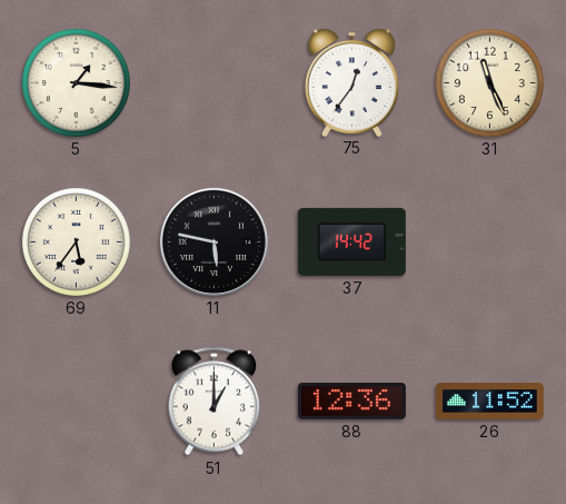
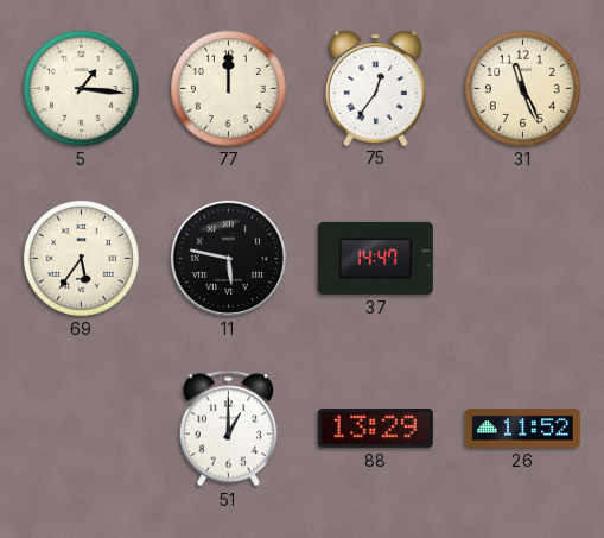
77: none -> 12:00
37: 14:42 -> 14:47
88: 12:36 -> 13:29
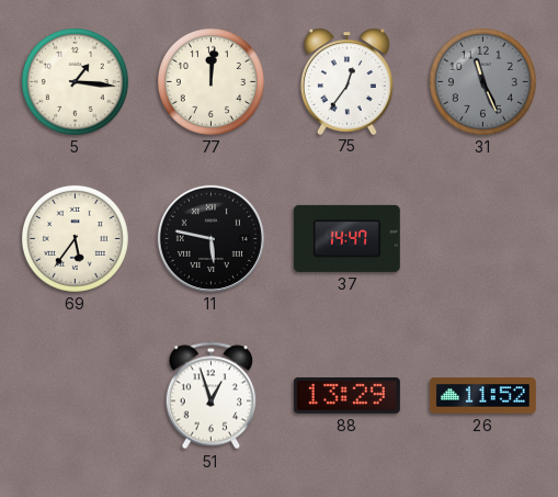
77: 12:00 -> 12:01
31 dial: cream -> grey
51: 1:00 -> 12:57
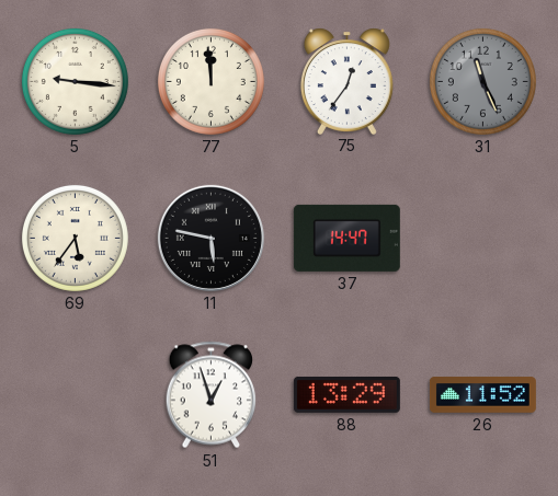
5: 1:16 -> 9:16
77: 12:01 -> 11:59
